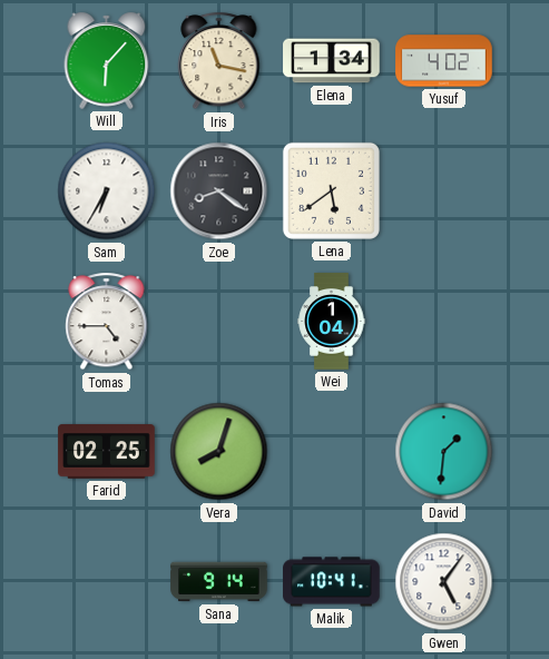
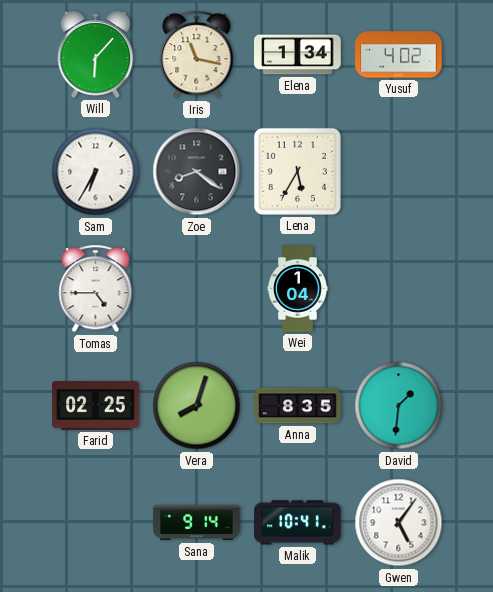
Lena: 5:39 -> 5:35
Anna: none -> 8:35
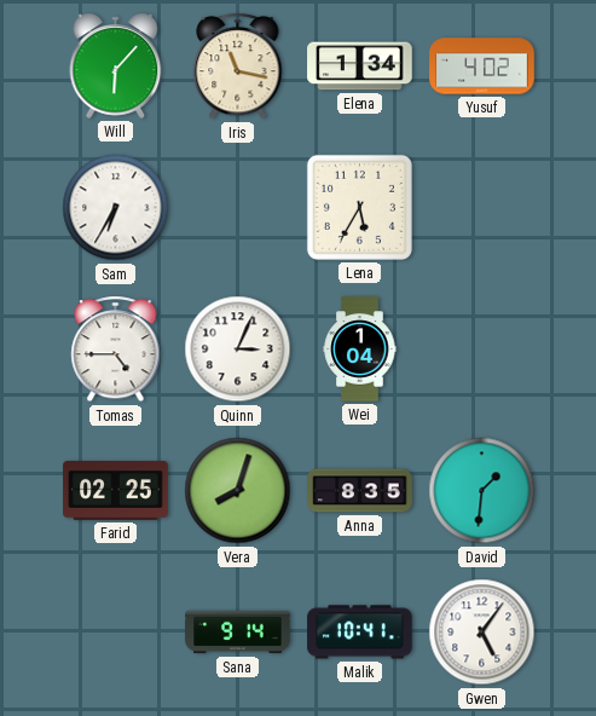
Zoe: 8:21 -> none
Quinn: none -> 3:04
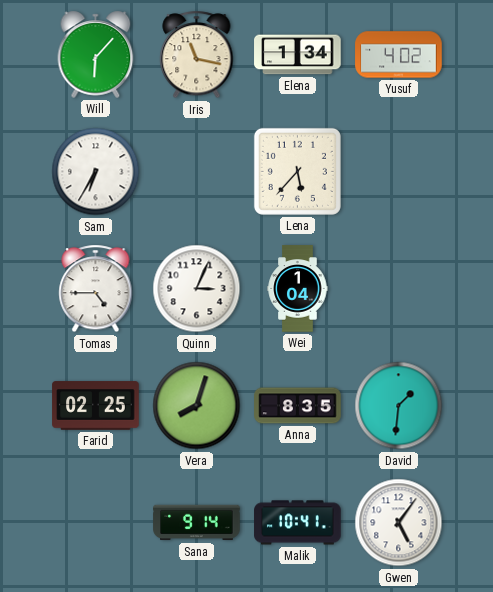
Lena: 5:35 -> 5:37
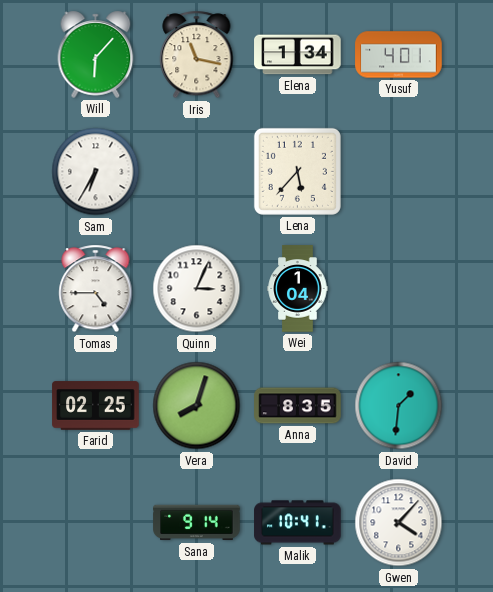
Yusuf: 4:02 -> 4:01
Gwen: 5:06 -> 4:07
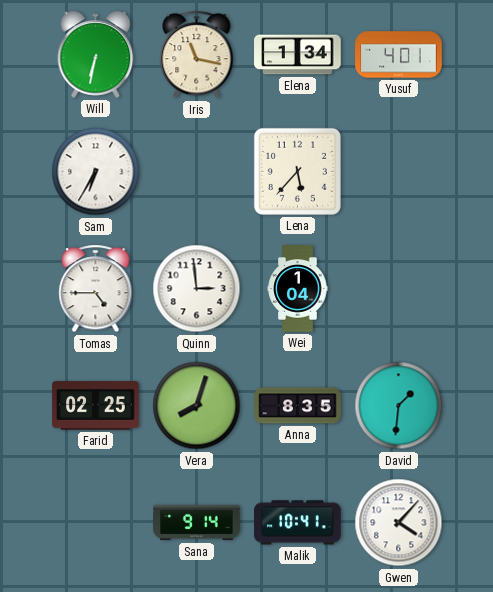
Will: 6:07 -> 6:32
Quinn: 3:04 -> 2:59
